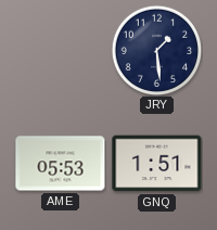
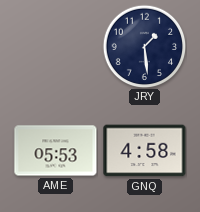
GNQ: 1:51 -> 4:58
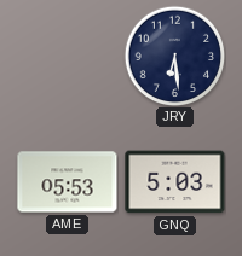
JRY: 1:29 -> 6:29
GNQ: 4:58 -> 5:03
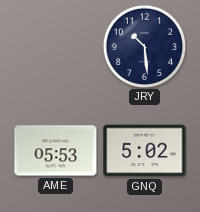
JRY: 6:29 -> 10:29
GNQ: 5:03 -> 5:02
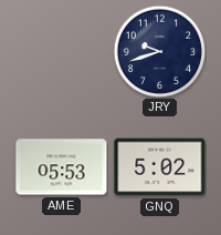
JRY: 10:29 -> 9:42
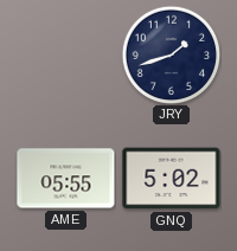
JRY: 9:42 -> 1:42
AME: 05:53 -> 05:55
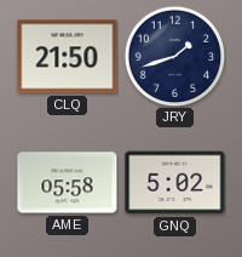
CLQ: none -> 21:50
AME: 05:55 -> 05:58
